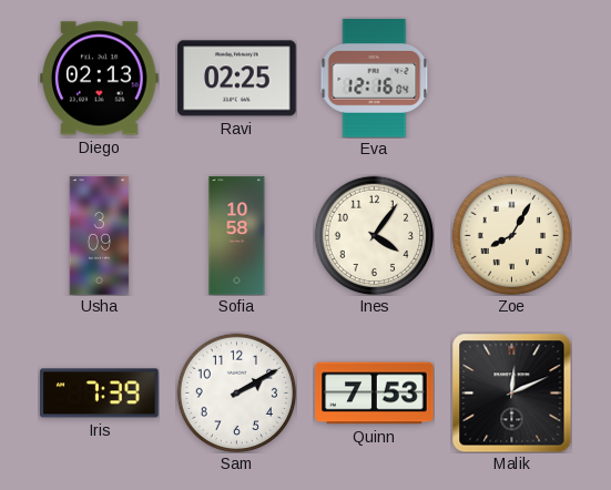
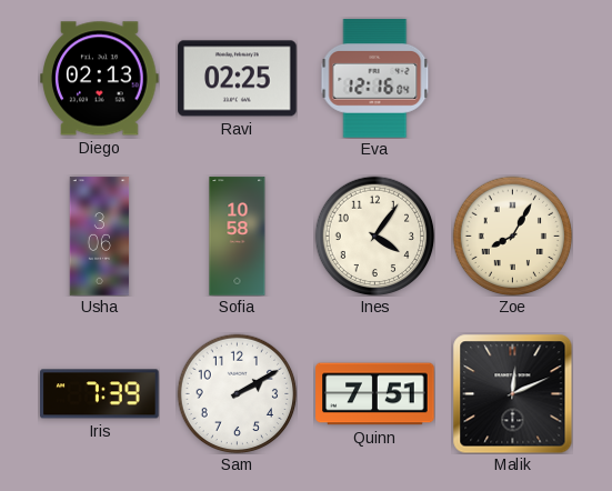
Usha: 3:09 -> 3:06
Quinn: 7:53 -> 7:51
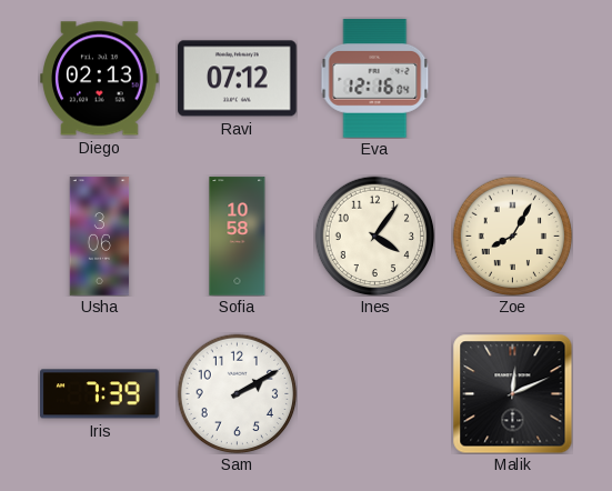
Ravi: 02:25 -> 07:12
Quinn: 7:51 -> none
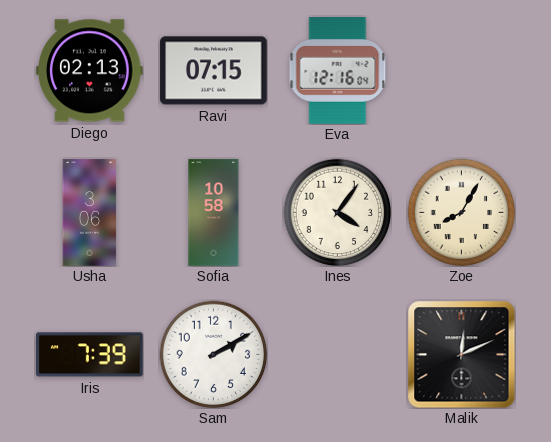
Ravi: 07:12 -> 07:15
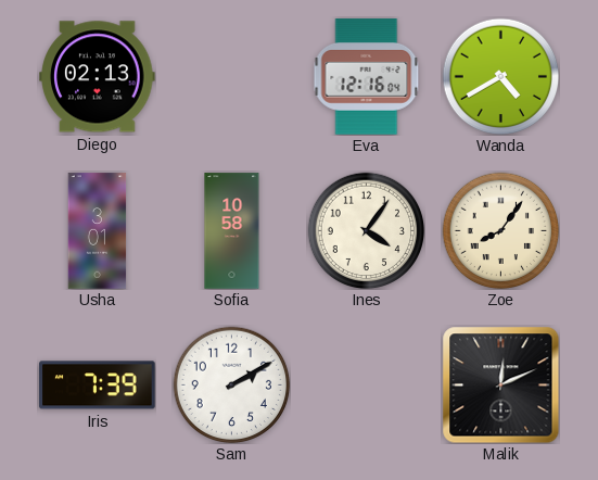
Ravi: 07:15 -> none
Wanda: none -> 4:40
Usha: 3:06 -> 3:01
Zoe: 8:05 -> 8:06
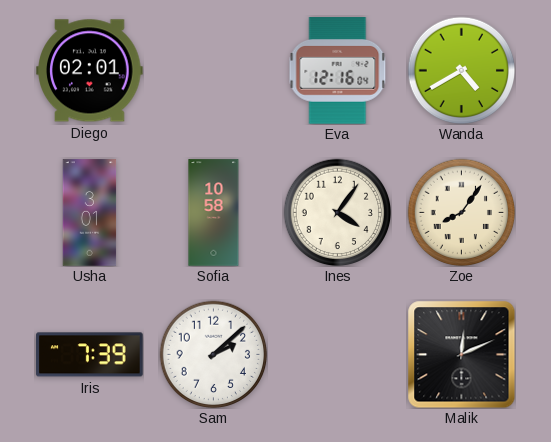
Diego: 02:13 -> 02:01
Sam: 2:10 -> 2:08
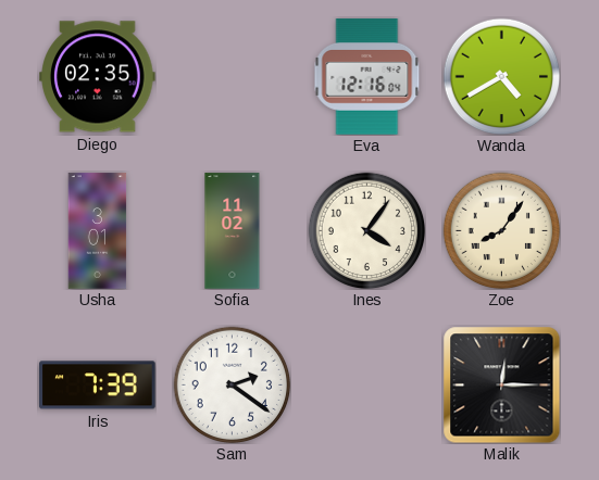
Diego: 02:01 -> 02:35
Sofia: 10:58 -> 11:02
Sam: 2:08 -> 2:21
Malik: 12:11 -> 12:15
